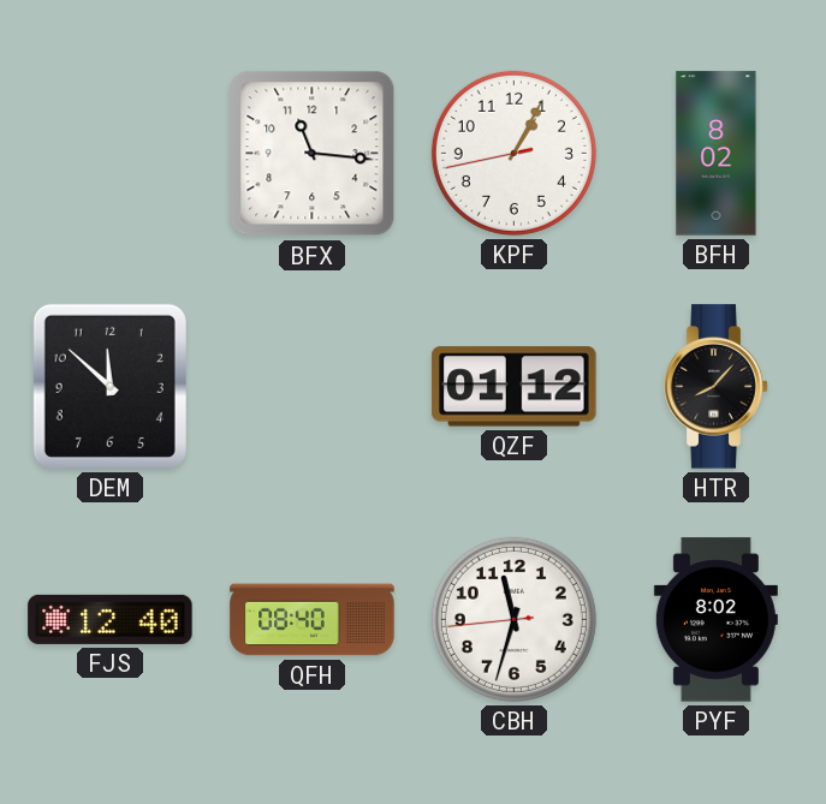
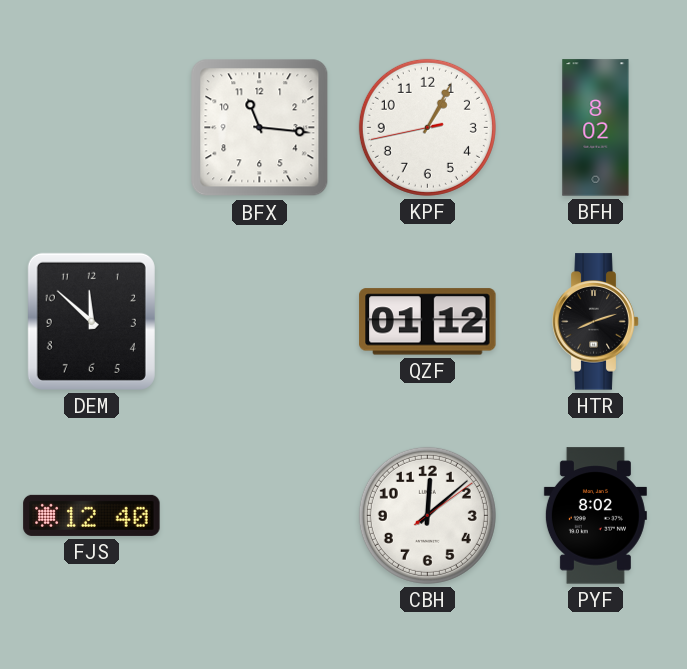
HTR: 8:07 -> 8:12
QFH: 08:40 -> none
CBH: 11:32 -> 12:08
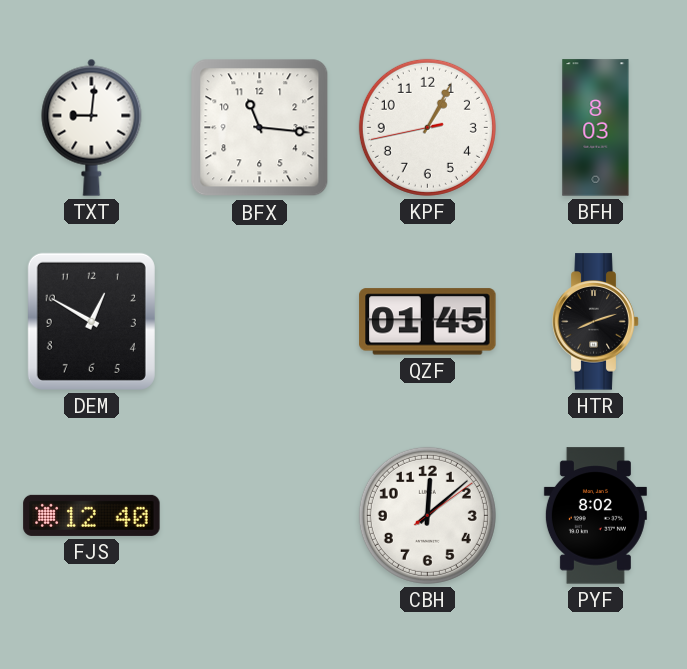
TXT: none -> 9:01
BFH: 8:02 -> 8:03
DEM: 11:52 -> 12:50
QZF: 01:12 -> 01:45
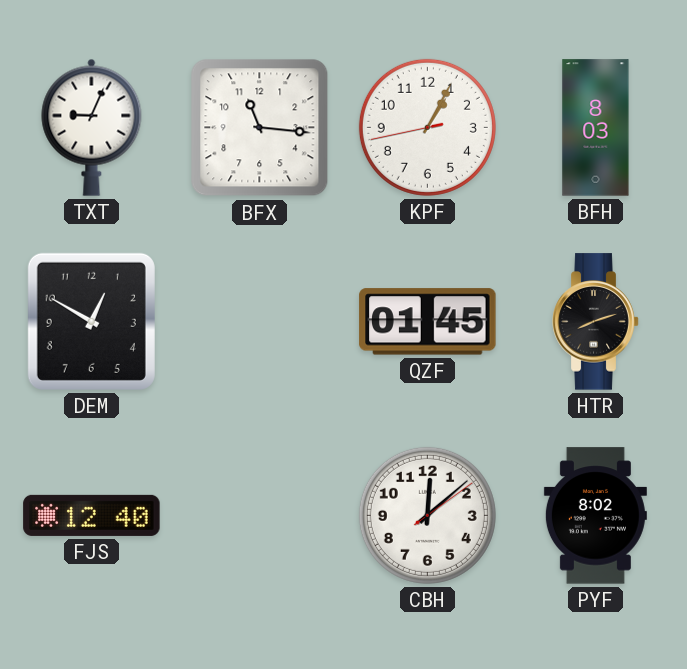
TXT: 9:01 -> 9:04
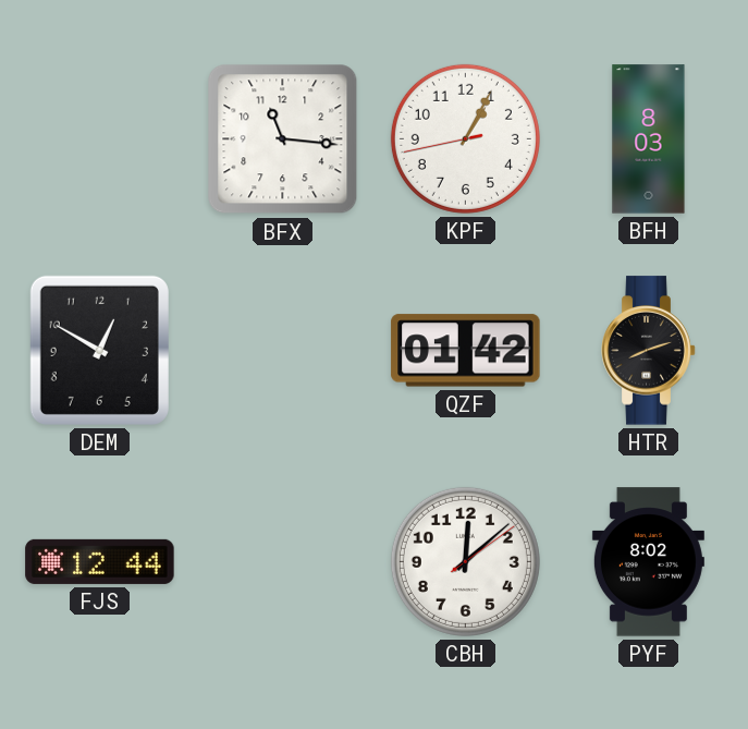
TXT: 9:04 -> none
QZF: 01:45 -> 01:42
FJS: 12:40 -> 12:44
